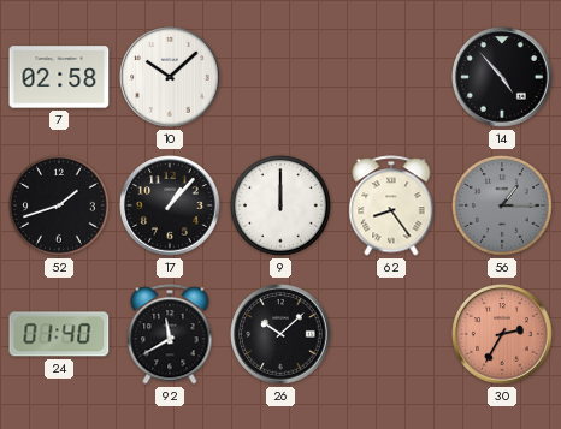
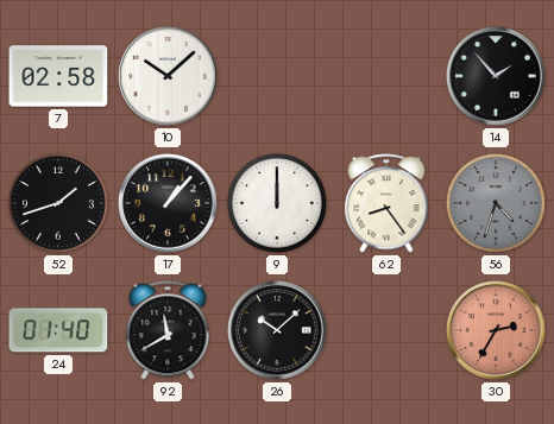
14: 4:53 -> 1:53
56: 1:15 -> 4:33
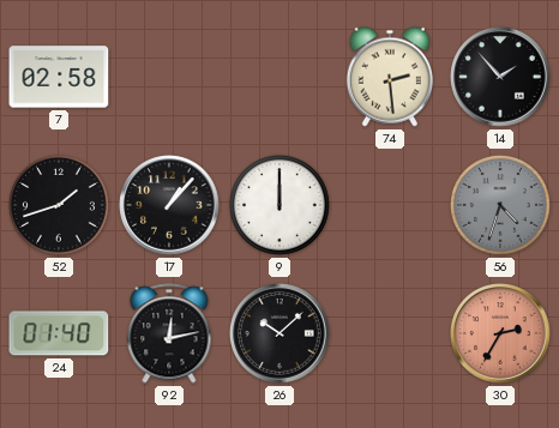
10: 10:08 -> none
74: none -> 2:29
62: 8:24 -> none
92: 11:40 -> 12:13
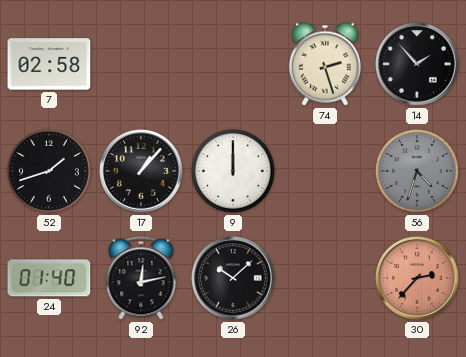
74: 2:29 -> 2:27
30: 2:35 -> 2:37
